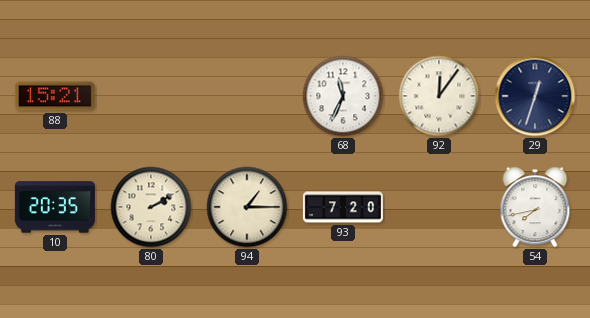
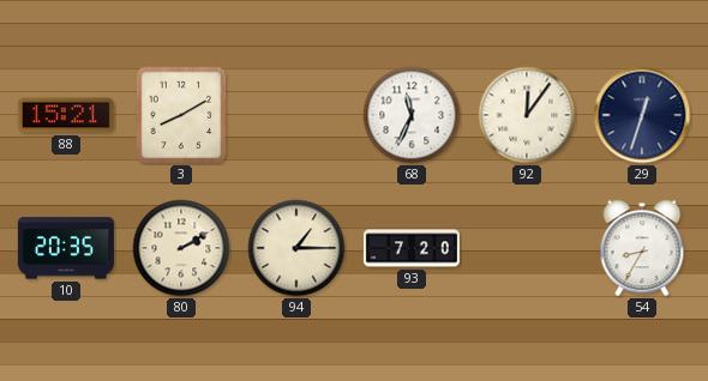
3: none -> 8:10
54: 7:43 -> 8:35
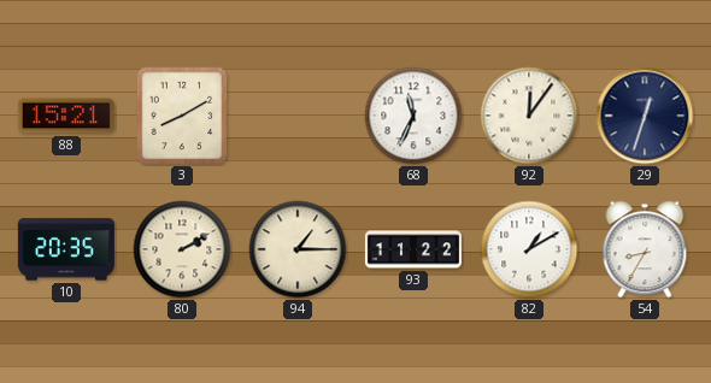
93: 7:20 -> 11:22
82: none -> 1:10
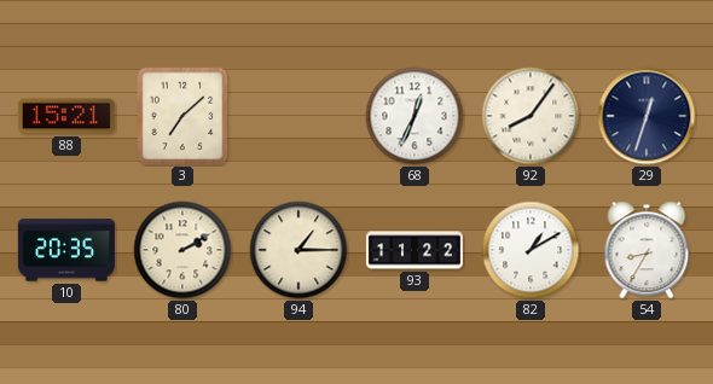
3: 8:10 -> 7:08
68: 11:34 -> 12:34
92: 12:06 -> 8:06
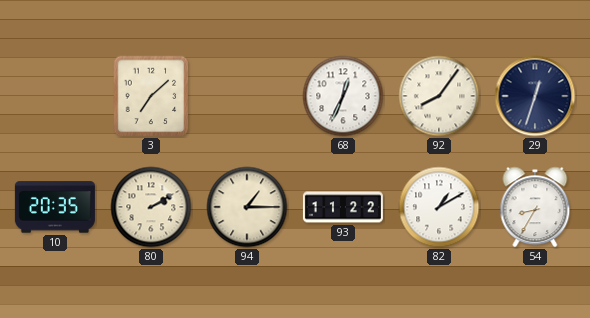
88: 15:21 -> none
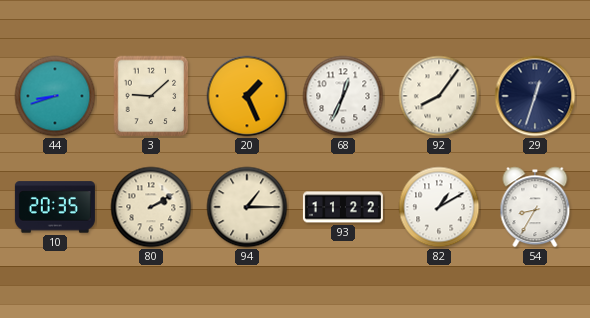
44: none -> 8:42
3: 7:08 -> 9:08
20: none -> 1:26
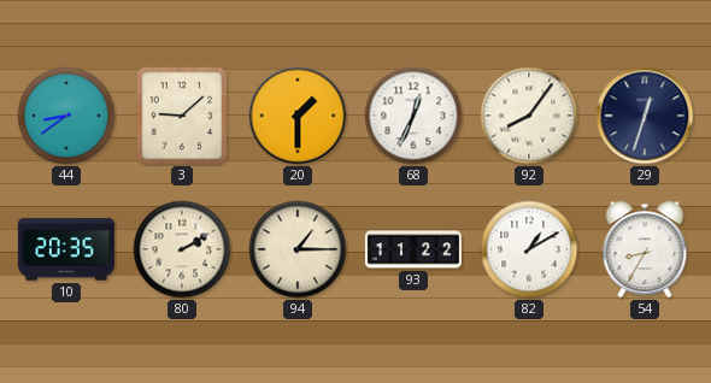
44: 8:42 -> 8:39
20: 1:26 -> 1:30
